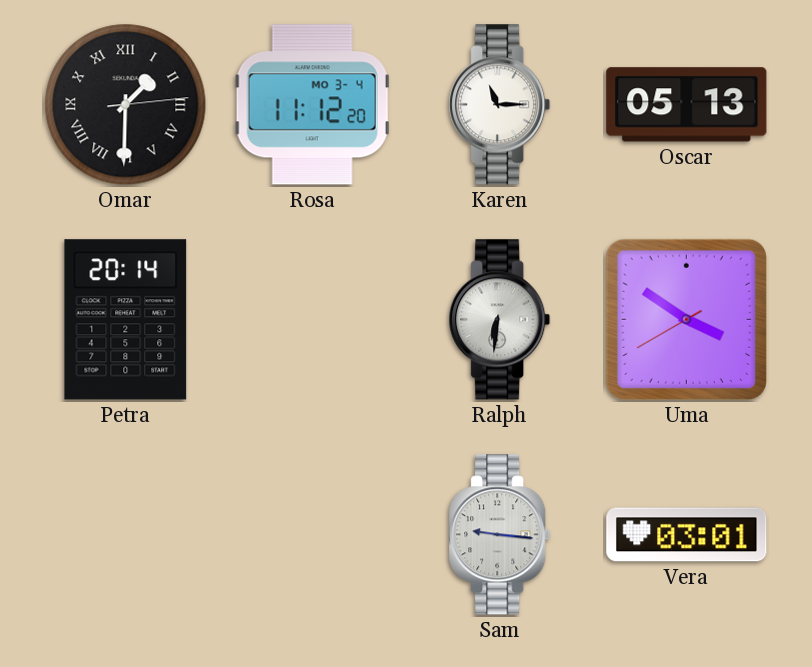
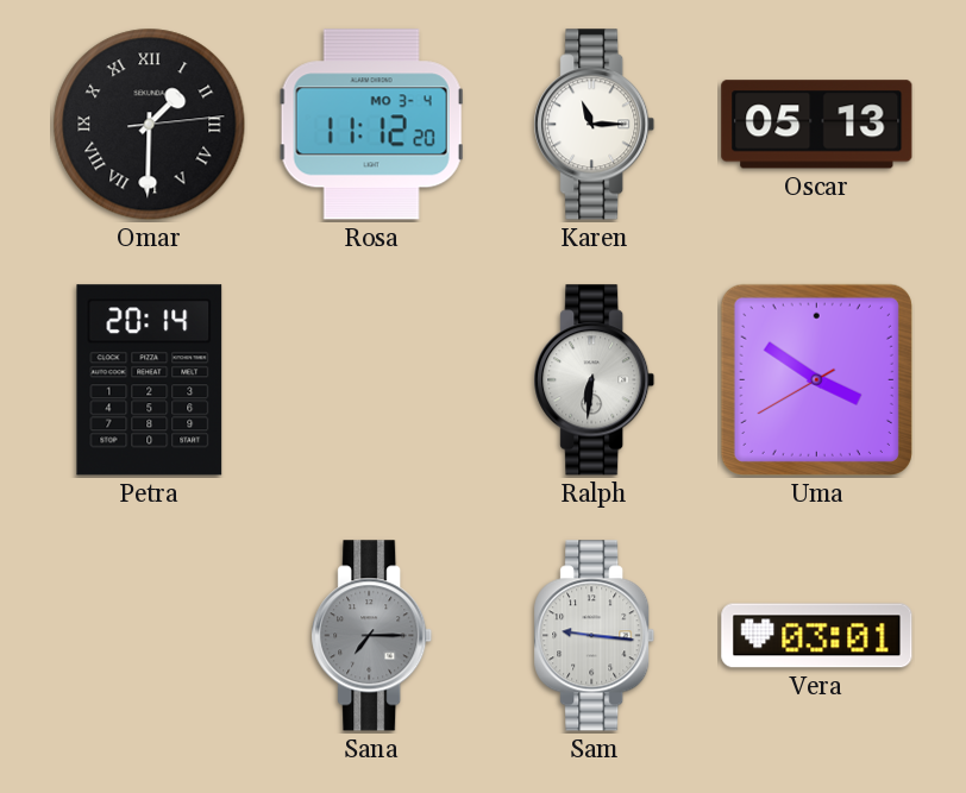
Sana: none -> 7:15
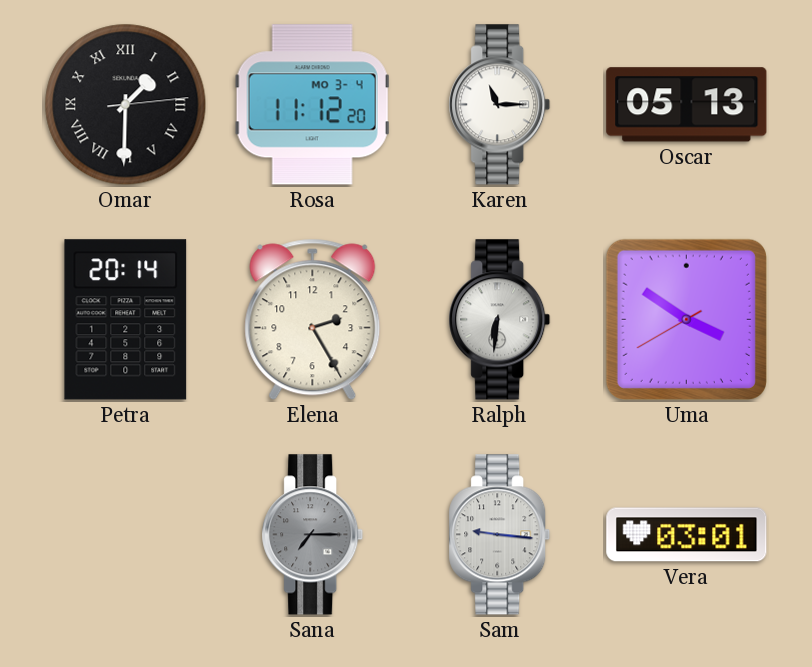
Elena: none -> 2:25
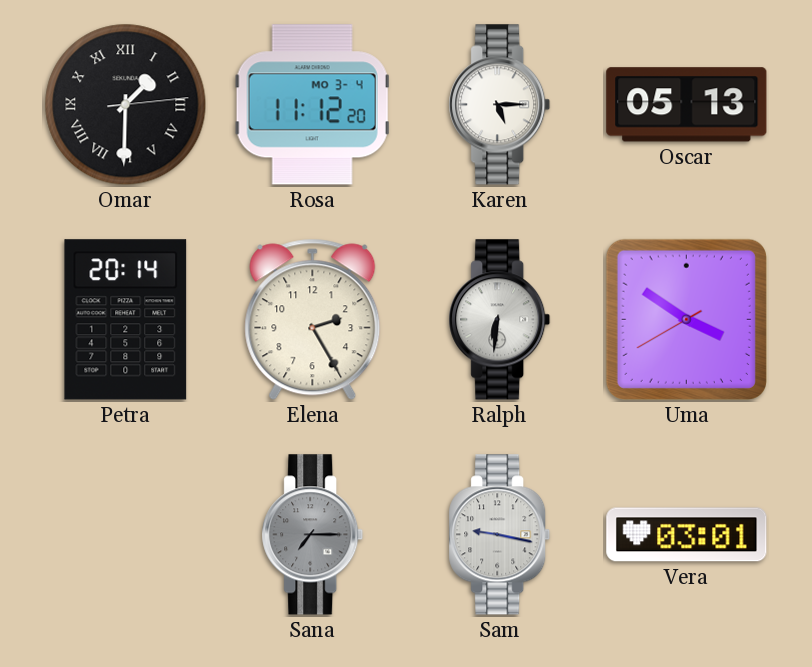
Karen: 11:15 -> 5:15
Sam: 9:16 -> 9:17
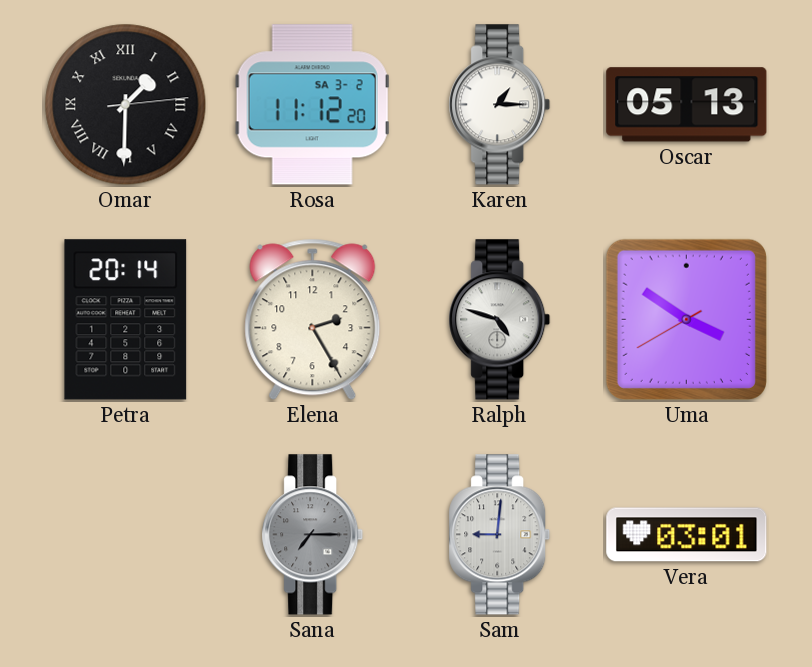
Rosa date: MO 3-4 -> SA 3-2
Karen: 5:15 -> 1:15
Ralph: 6:31 -> 4:48
Sam: 9:17 -> 9:01
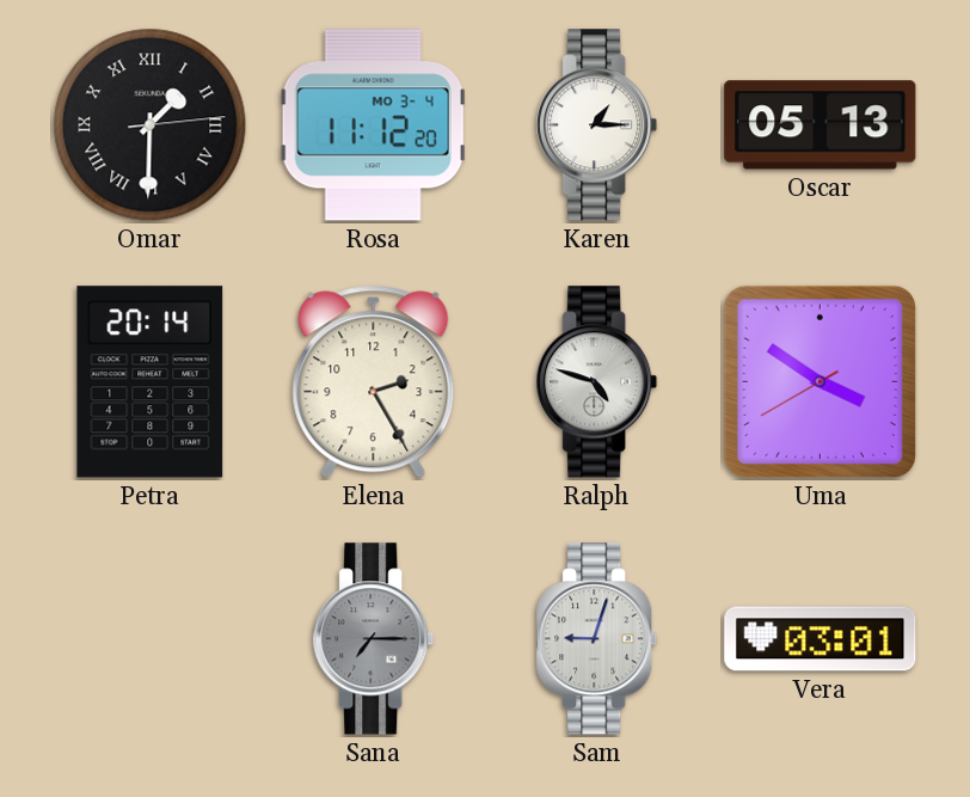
Rosa date: SA 3-2 -> MO 3-4
Sam: 9:01 -> 9:03
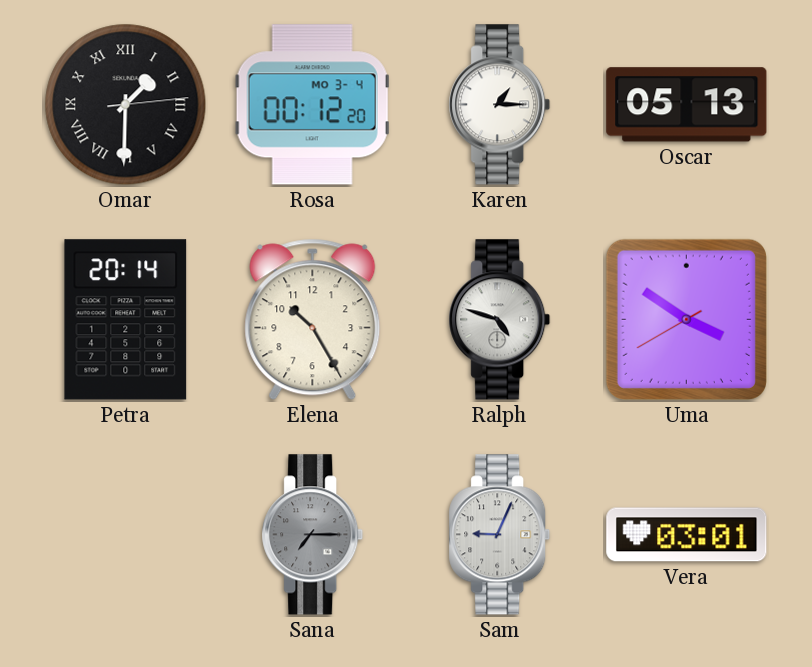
Rosa: 11:12 -> 00:12
Elena: 2:25 -> 10:25
Sam: 9:03 -> 9:04
